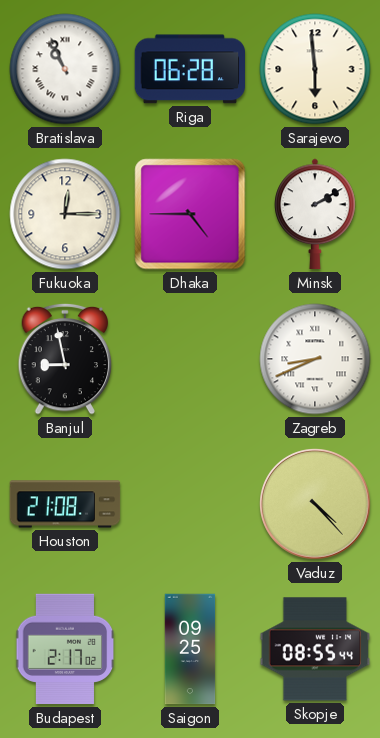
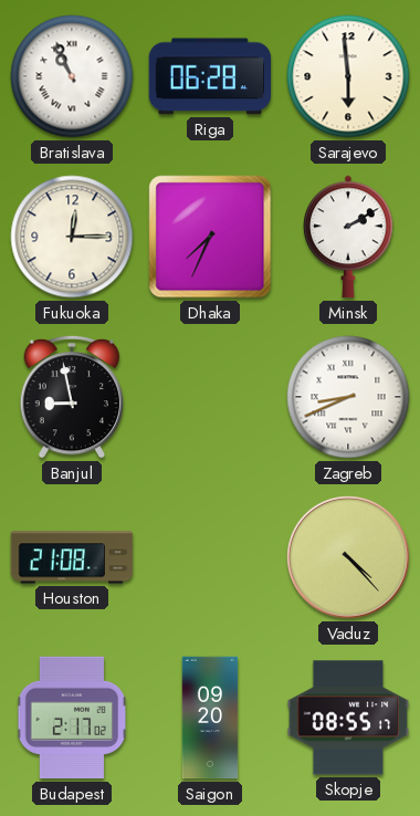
Dhaka: 4:45 -> 7:34
Saigon: 09:25 -> 09:20
Skopje: 08:55:44 -> 08:55:17
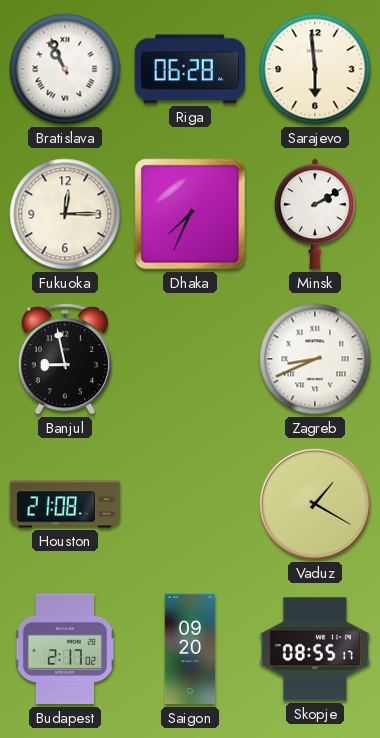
Vaduz: 4:23 -> 1:20
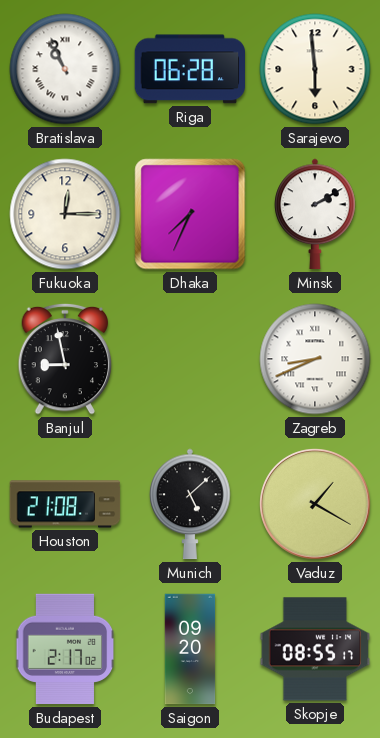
Munich: none -> 5:08
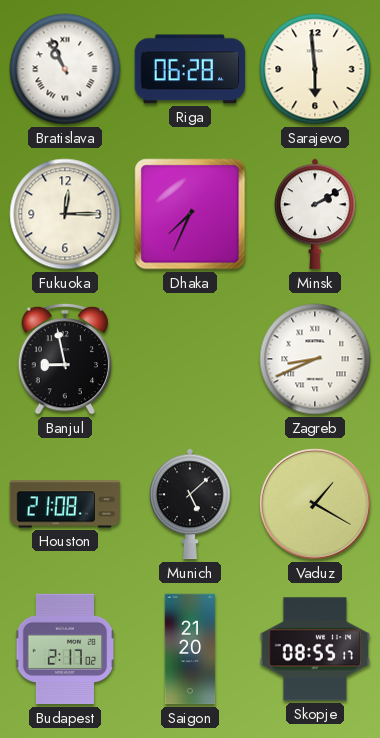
Saigon: 09:20 -> 21:20
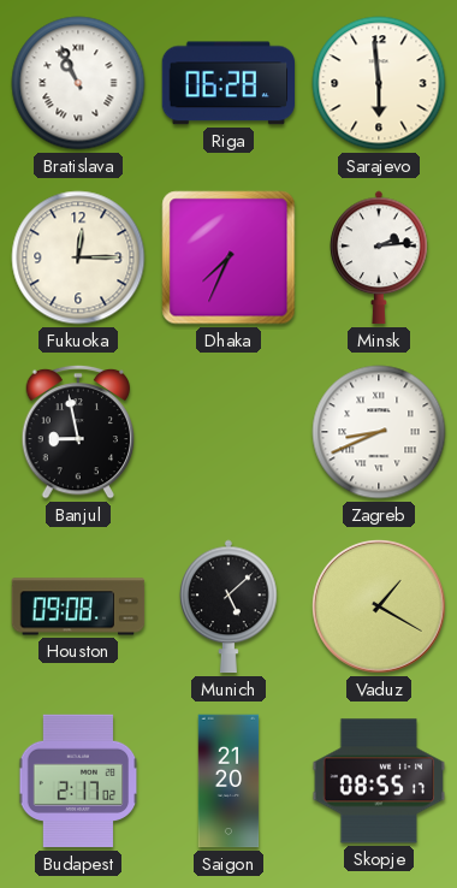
Minsk: 2:10 -> 2:14
Houston: 21:08 -> 09:08
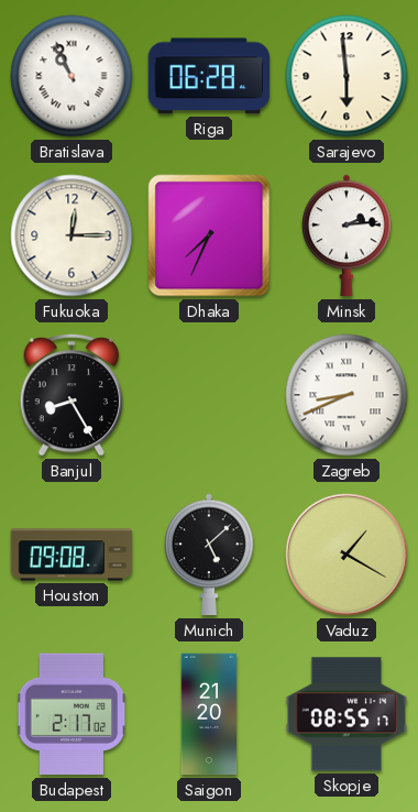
Banjul: 8:58 -> 8:25
